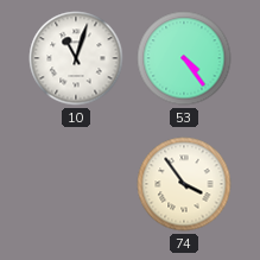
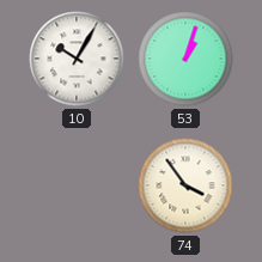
10: 11:03 -> 10:05
53: 4:24 -> 1:03
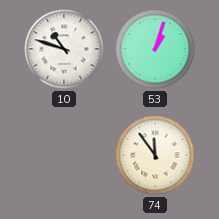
10: 10:05 -> 10:48
74: 3:54 -> 11:54
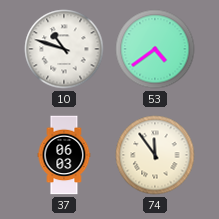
53: 1:03 -> 4:39
37: none -> 06:03
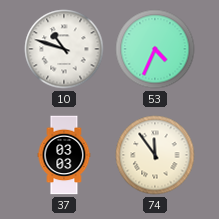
53: 4:39 -> 4:34
37: 06:03 -> 03:03
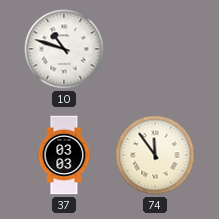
53: 4:34 -> none
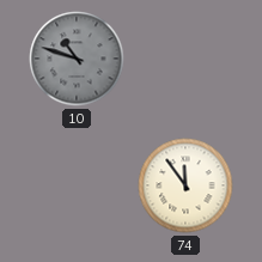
10 dial: white -> grey
37: 03:03 -> none
